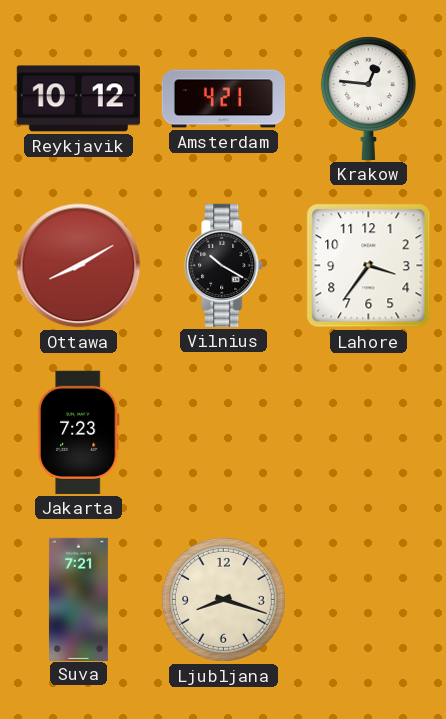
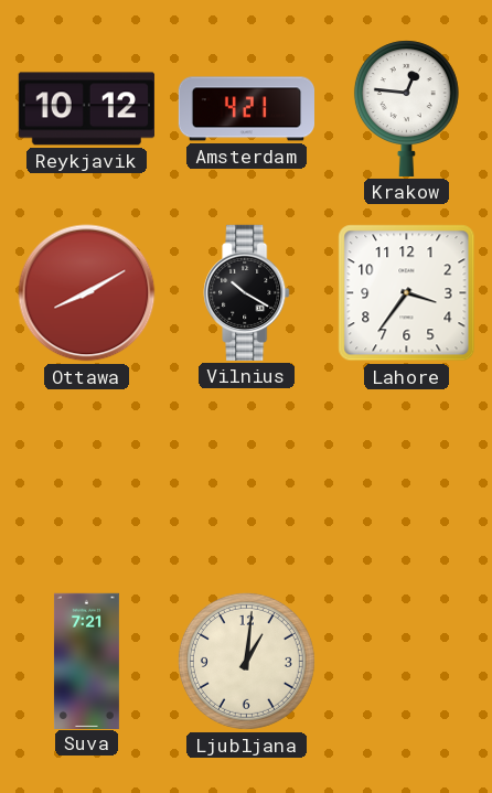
Jakarta: 7:23 -> none
Ljubljana: 8:18 -> 1:01
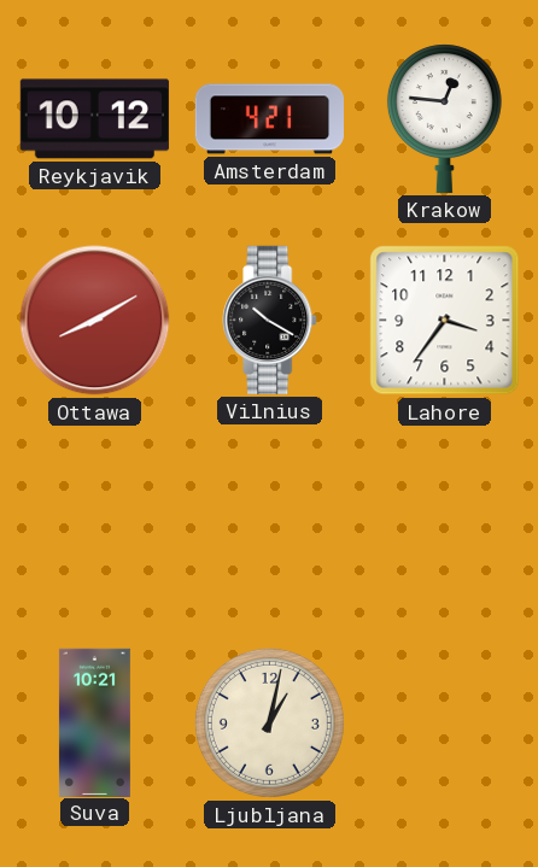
Suva: 7:21 -> 10:21
Ljubljana: 1:01 -> 1:02
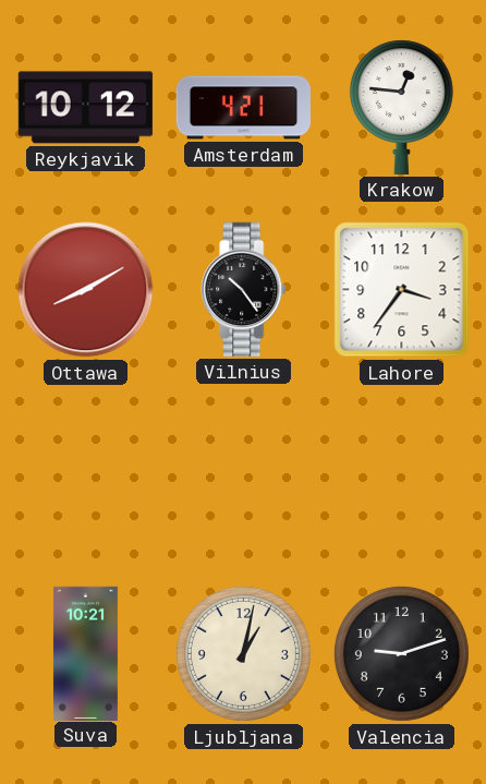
Vilnius: 10:20 -> 10:24
Valencia: none -> 9:12
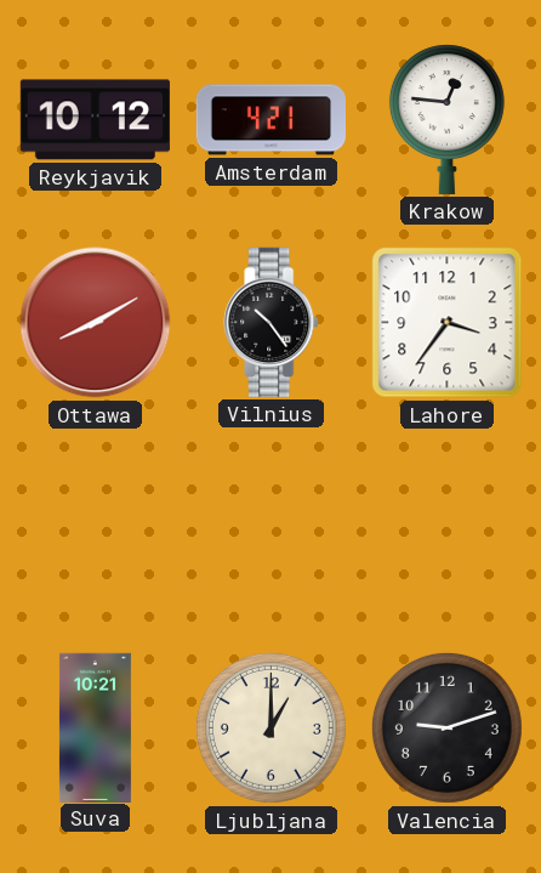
Ljubljana: 1:02 -> 1:00
